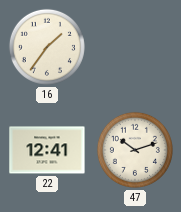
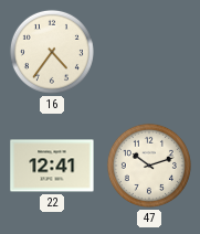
16: 1:36 -> 4:36
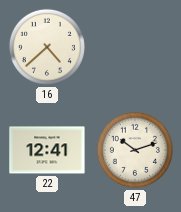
16: 4:36 -> 4:38
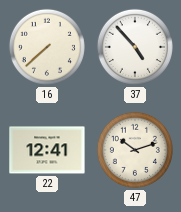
16: 4:38 -> 7:38
37: none -> 4:53
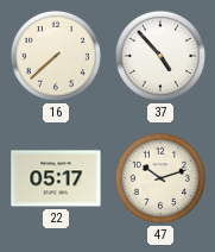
22: 12:41 -> 05:17
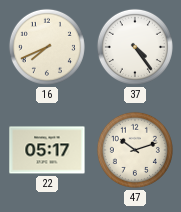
16: 7:38 -> 7:41
37: 4:53 -> 4:24
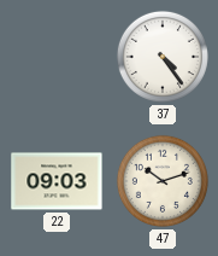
16: 7:41 -> none
22: 05:17 -> 09:03
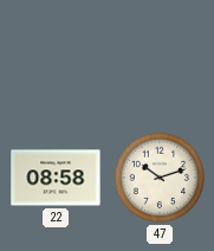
37: 4:24 -> none
22: 09:03 -> 08:58
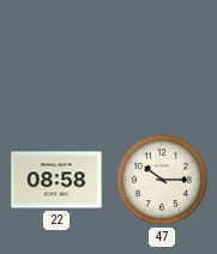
47: 10:12 -> 10:15
